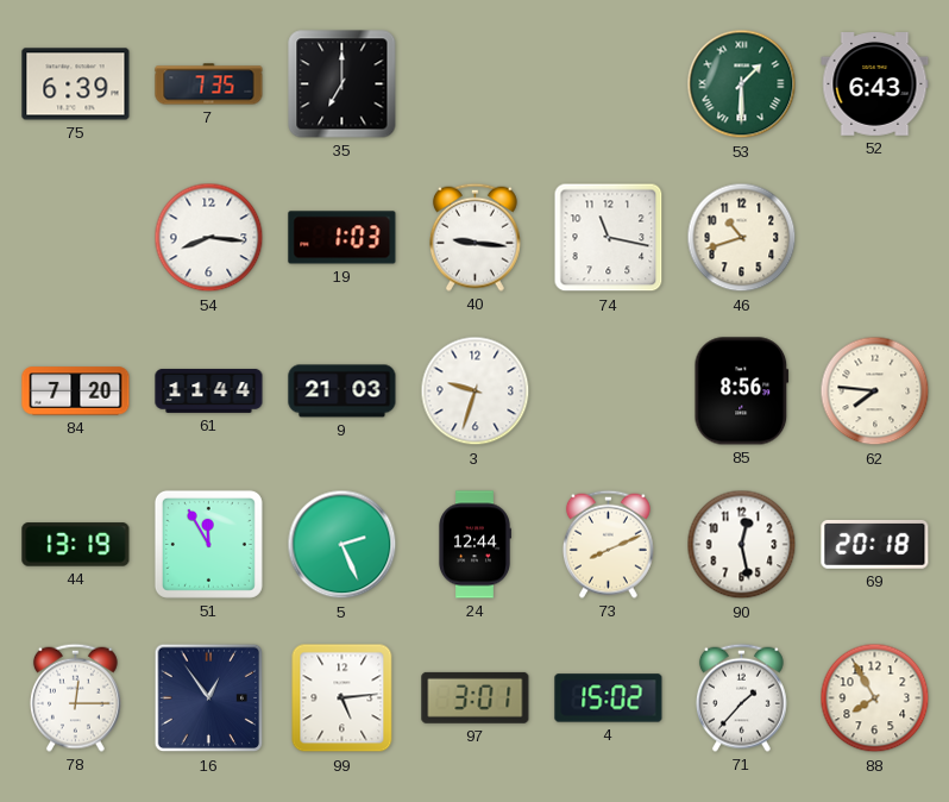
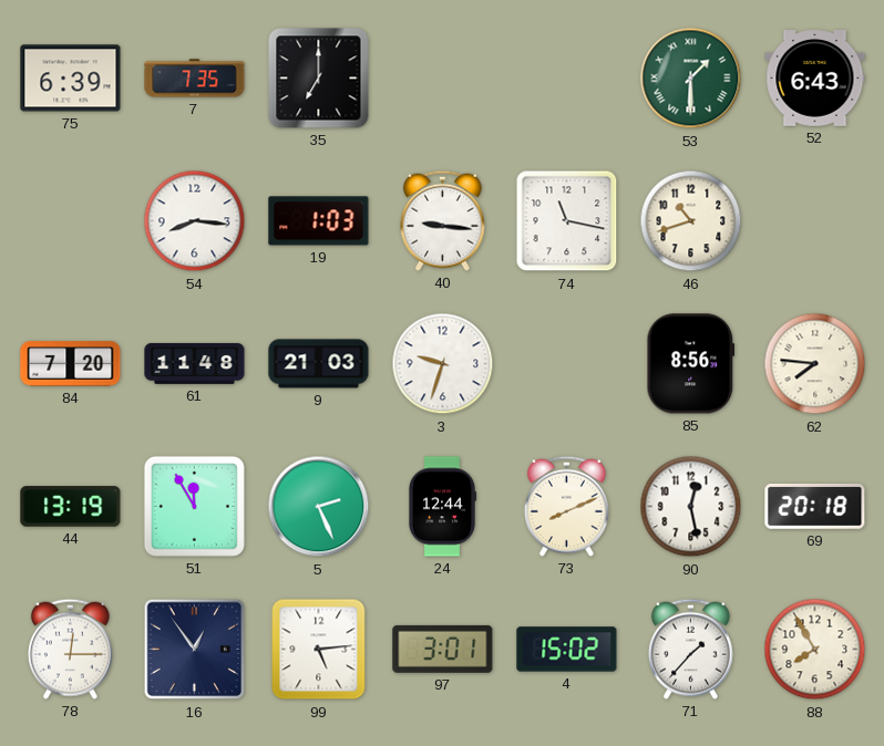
61: 11:44 -> 11:48
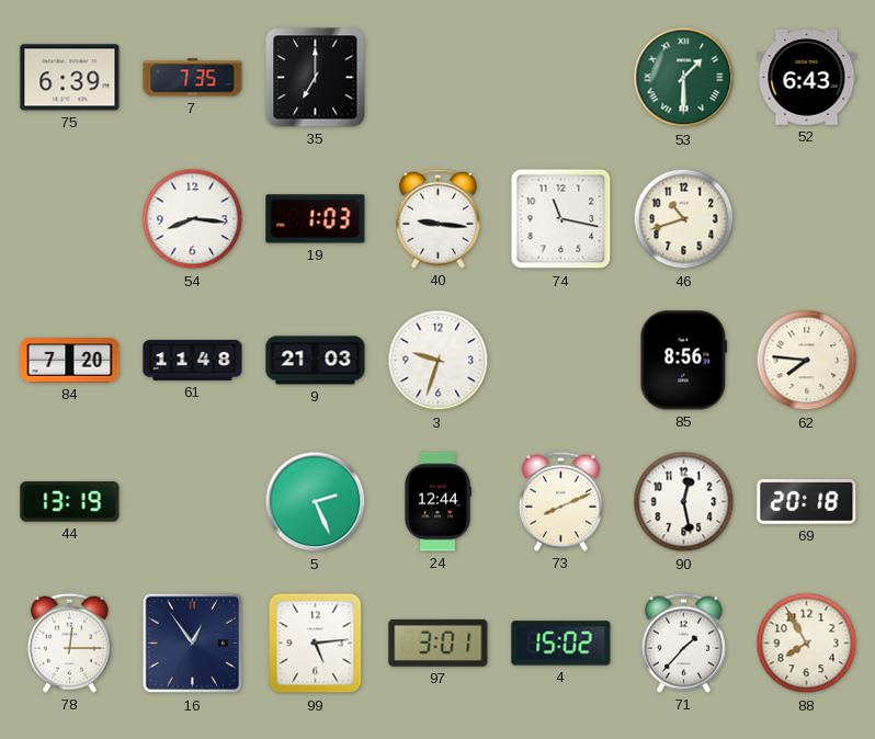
51: 11:55 -> none
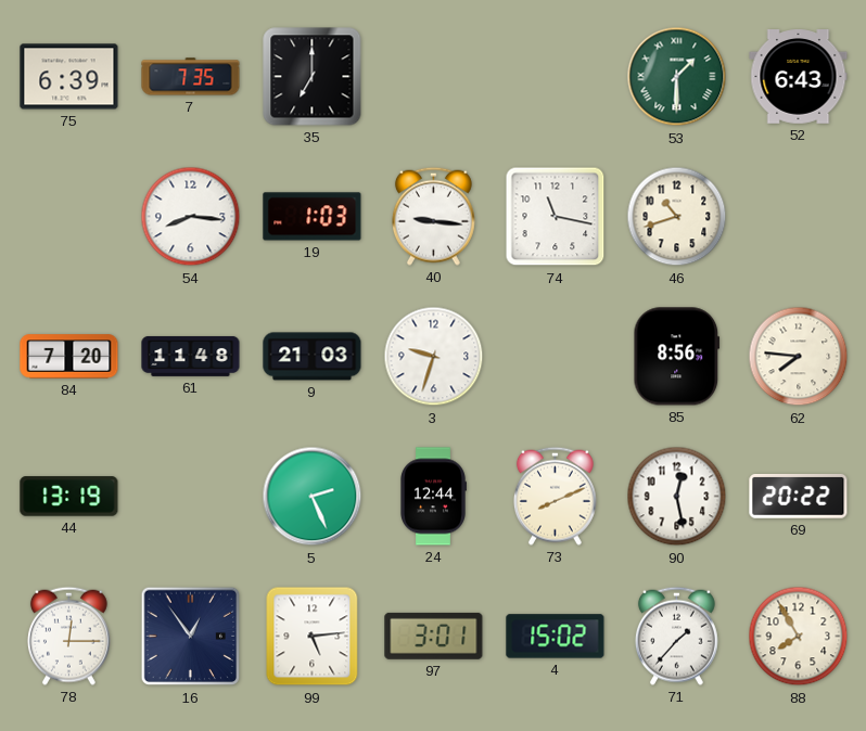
69: 20:18 -> 20:22
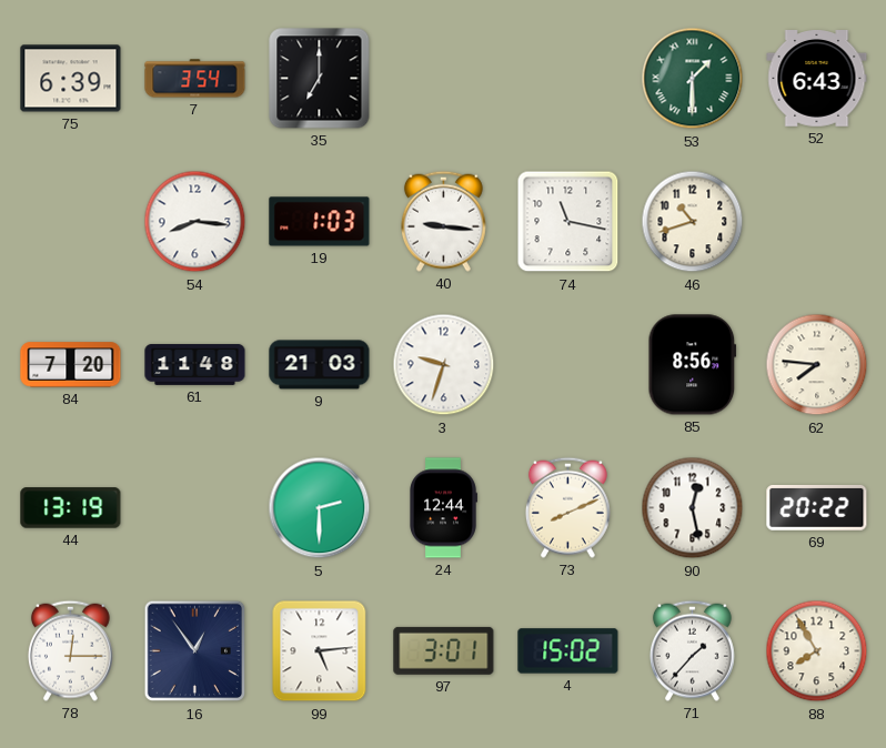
7: 7:35 -> 3:54
5: 2:26 -> 2:30
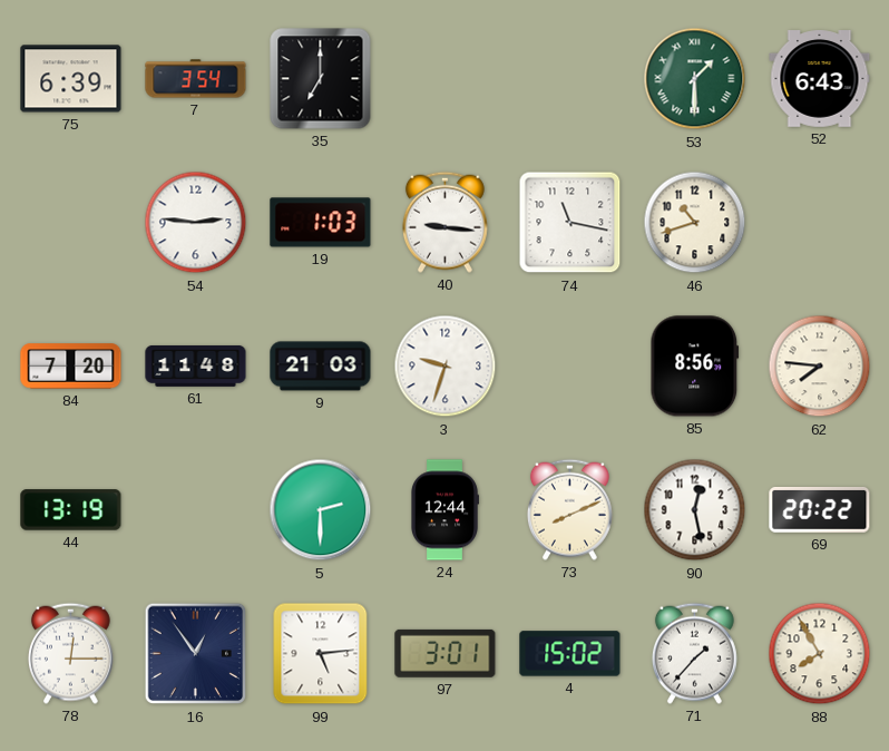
54: 8:16 -> 2:46
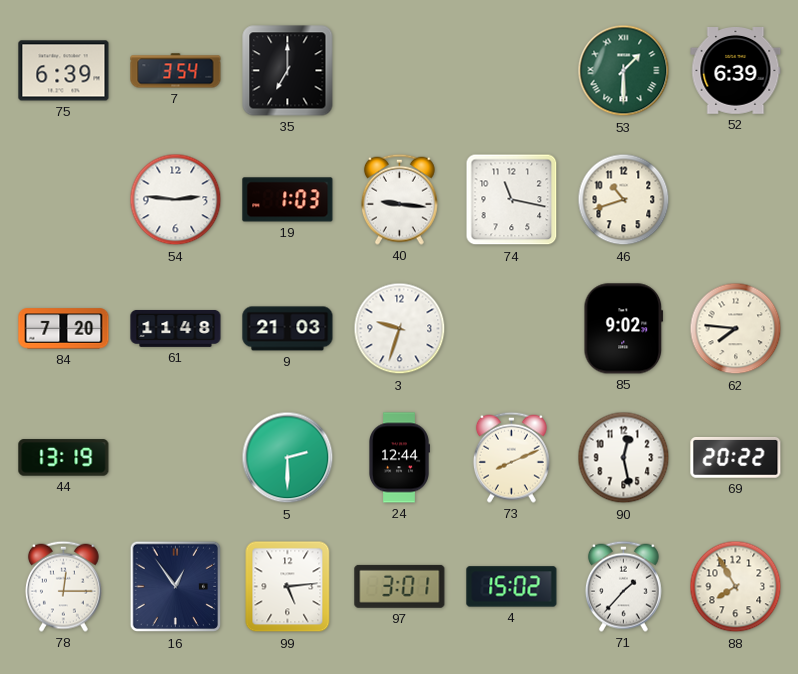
52: 6:43 -> 6:39
85: 8:56 -> 9:02
